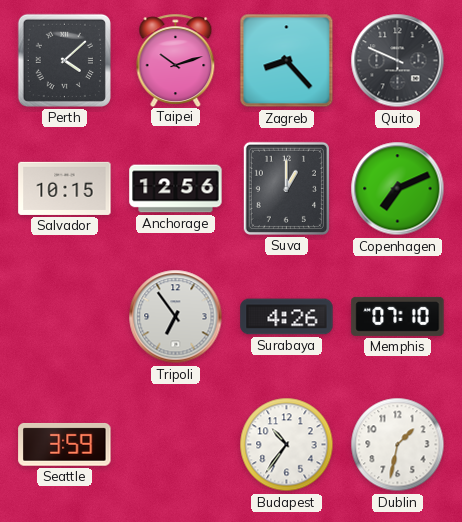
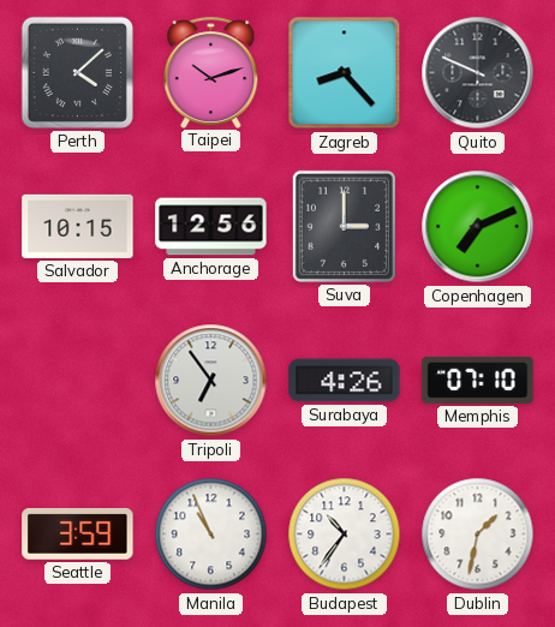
Suva: 1:00 -> 3:00
Manila: none -> 10:56
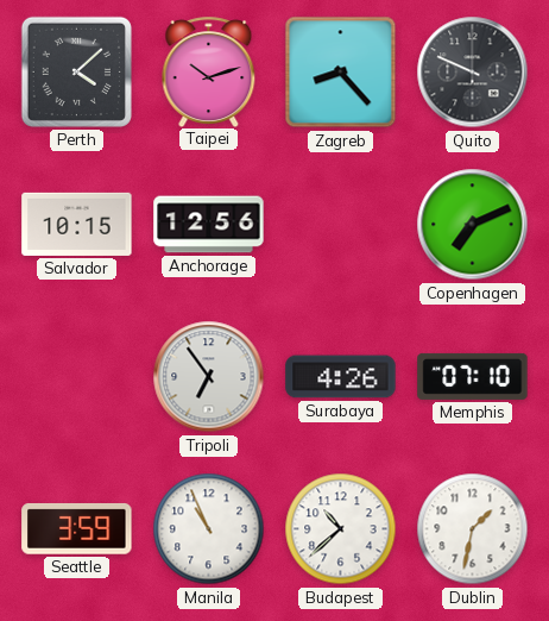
Suva: 3:00 -> none
Budapest: 10:36 -> 10:38
